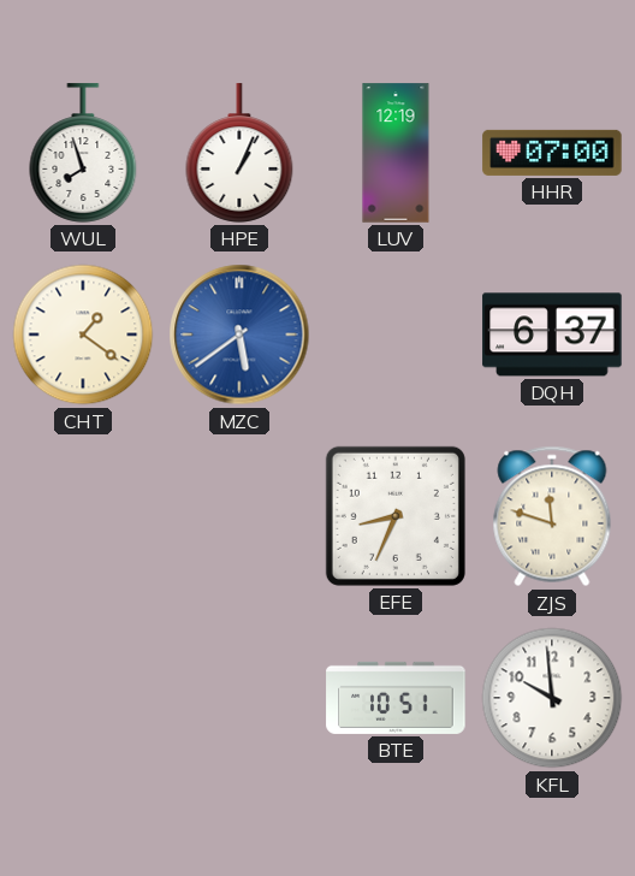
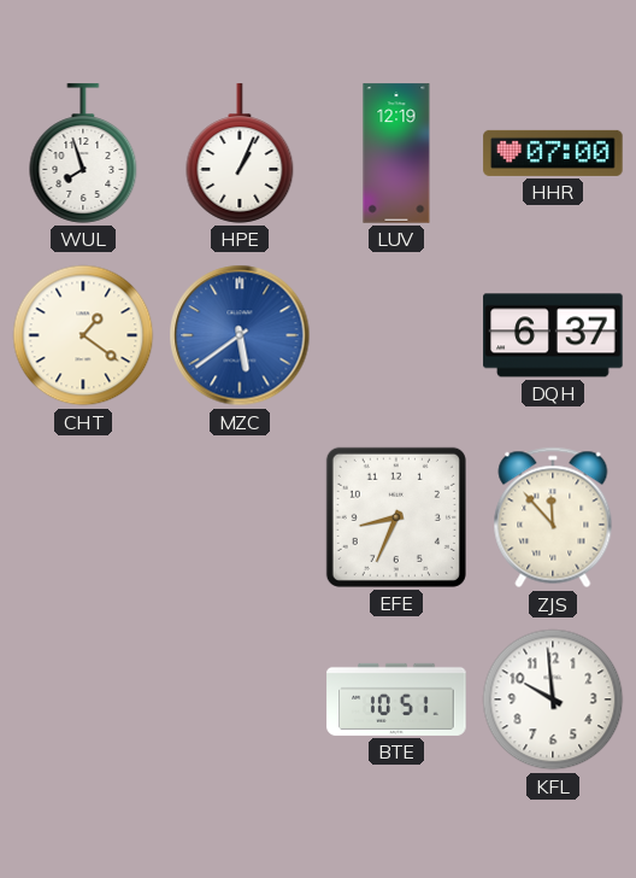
ZJS: 11:48 -> 11:53
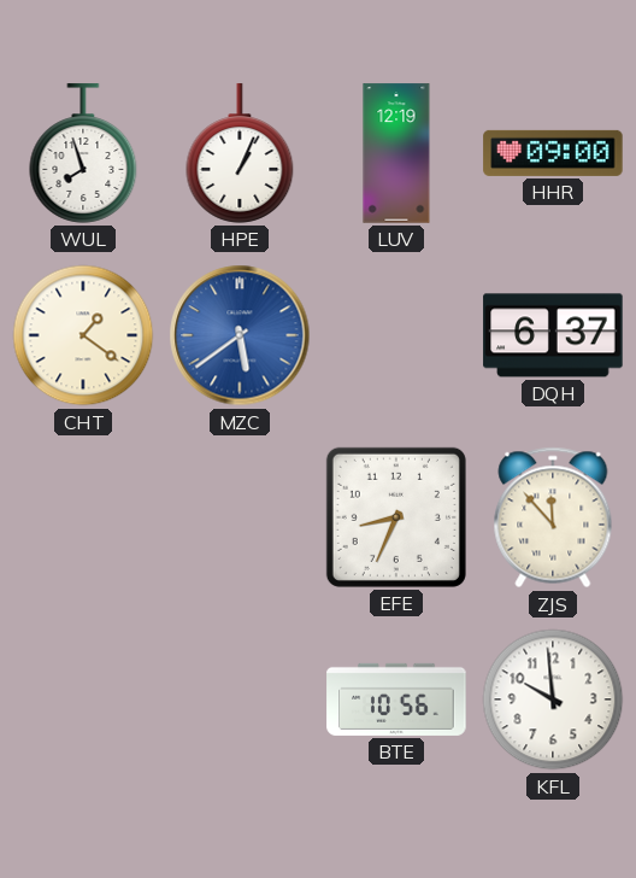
HHR: 07:00 -> 09:00
BTE: 10:51 -> 10:56
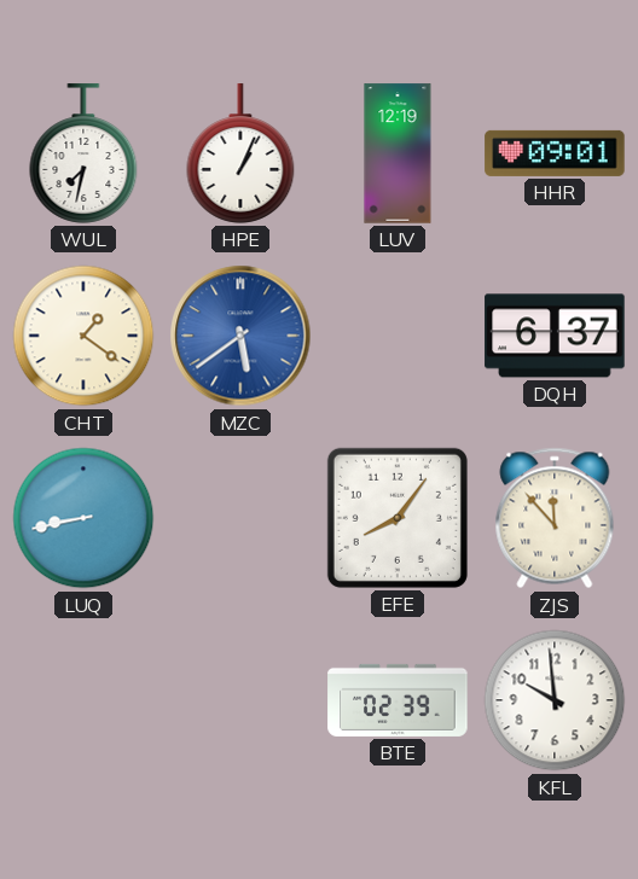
WUL: 7:57 -> 7:32
HHR: 09:00 -> 09:01
LUQ: none -> 8:43
EFE: 8:34 -> 8:06
BTE: 10:56 -> 02:39
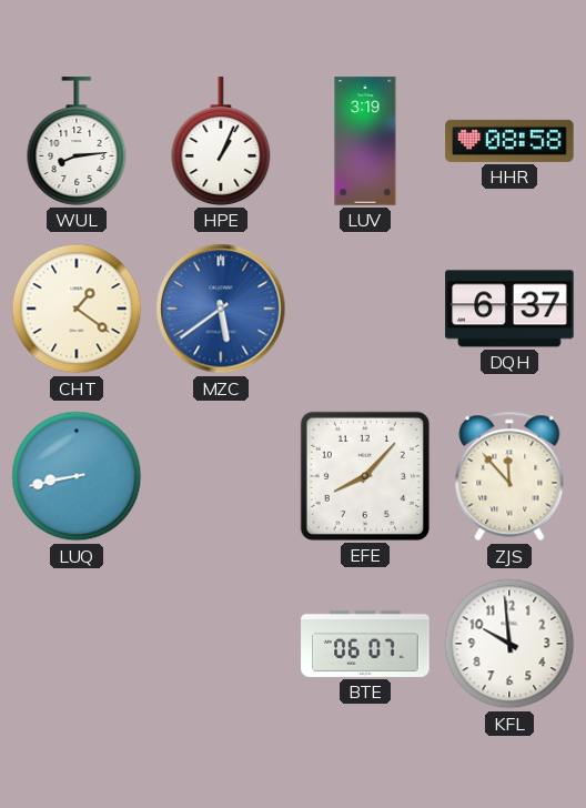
WUL: 7:32 -> 8:14
LUV: 12:19 -> 3:19
HHR: 09:01 -> 08:58
EFE: 8:06 -> 8:07
BTE: 02:39 -> 06:07
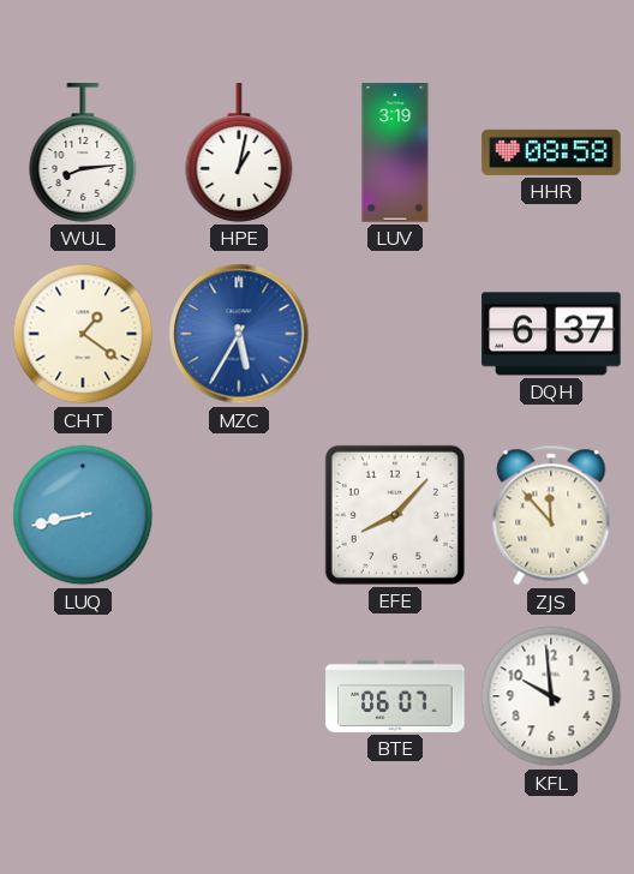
HPE: 1:04 -> 1:02
MZC: 5:39 -> 5:35
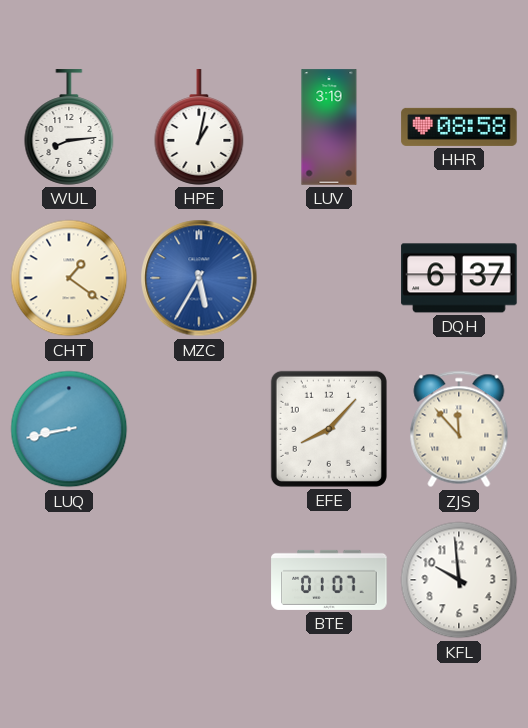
BTE: 06:07 -> 01:07
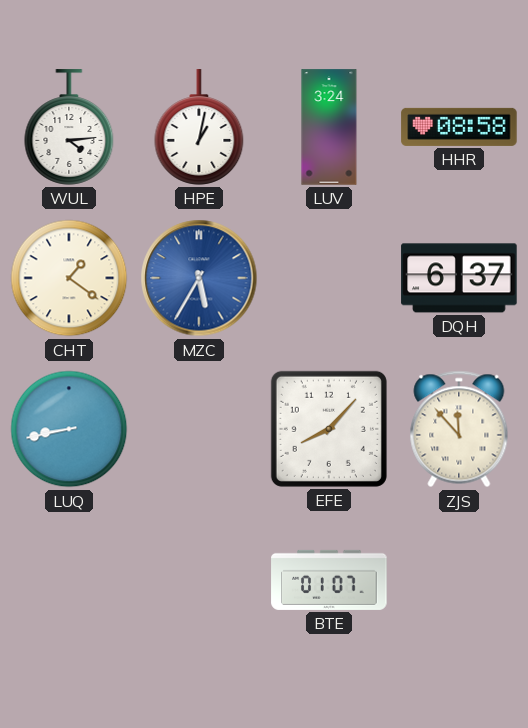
WUL: 8:14 -> 4:14
LUV: 3:19 -> 3:24
KFL: 9:59 -> none
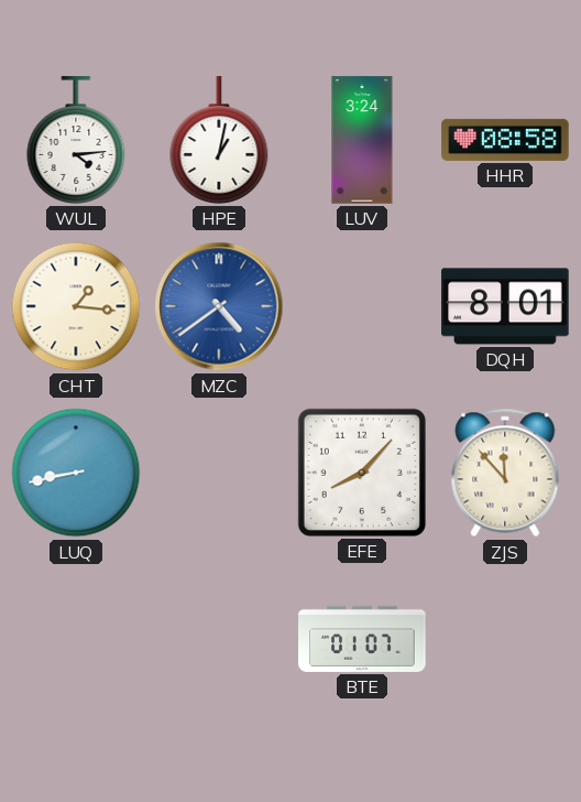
CHT: 1:21 -> 1:16
MZC: 5:35 -> 4:39
DQH: 6:37 -> 8:01
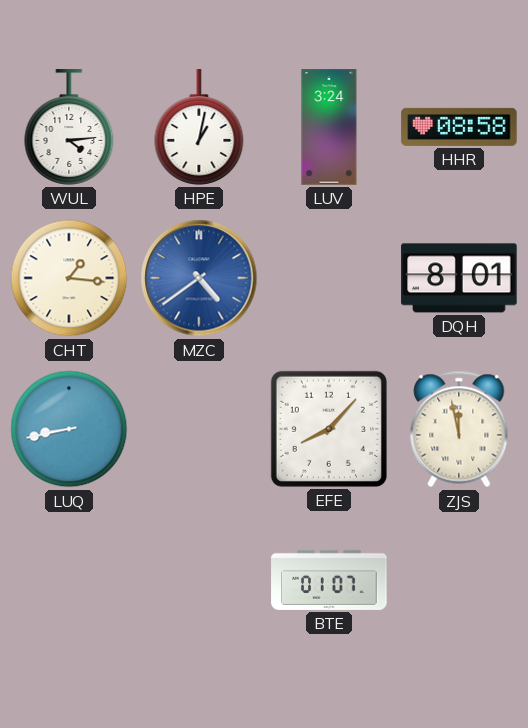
ZJS: 11:53 -> 11:58
